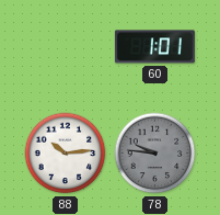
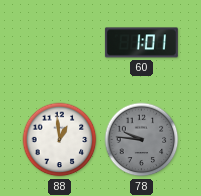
88: 10:14 -> 12:59
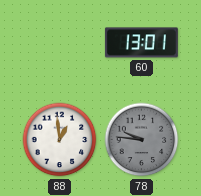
60: 1:01 -> 13:01
